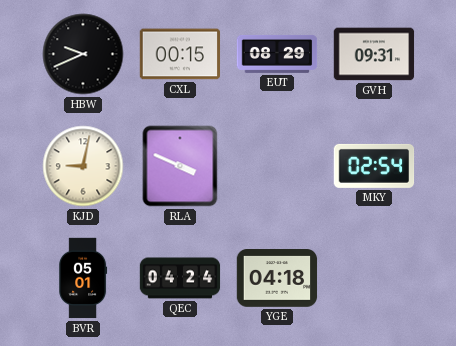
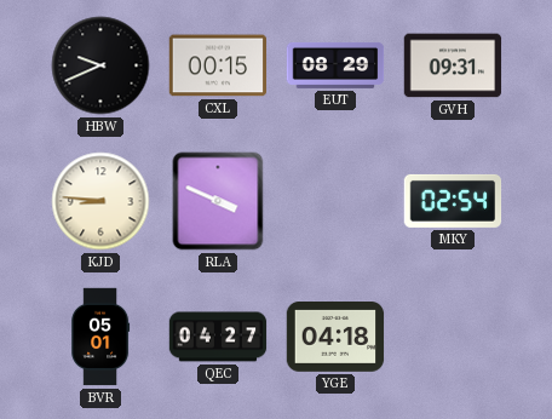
KJD: 9:02 -> 8:46
QEC: 04:24 -> 04:27
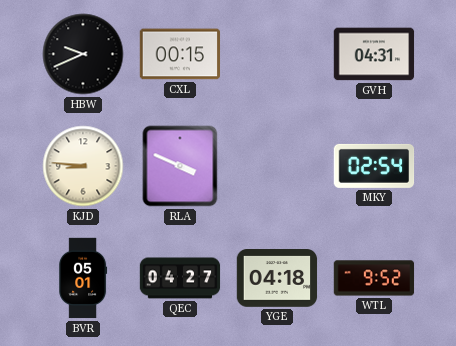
EUT: 08:29 -> none
GVH: 09:31 -> 04:31
WTL: none -> 9:52
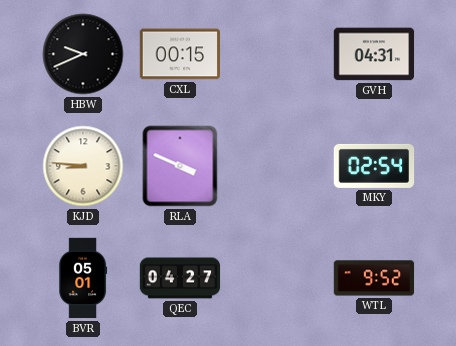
YGE: 04:18 -> none
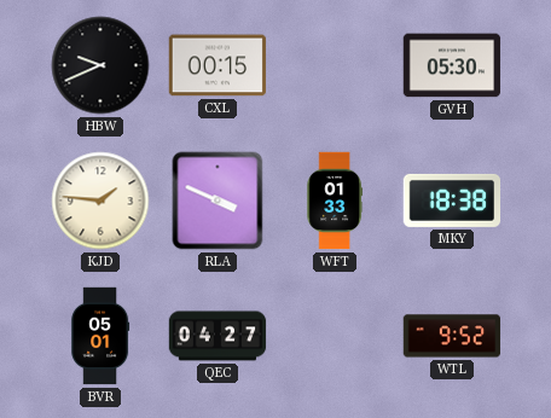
GVH: 04:31 -> 05:30
KJD: 8:46 -> 1:46
WFT: none -> 01:33
MKY: 02:54 -> 18:38
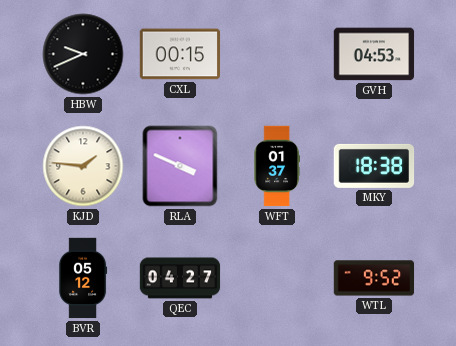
GVH: 05:30 -> 04:53
WFT: 01:33 -> 01:37
BVR: 05:01 -> 05:12
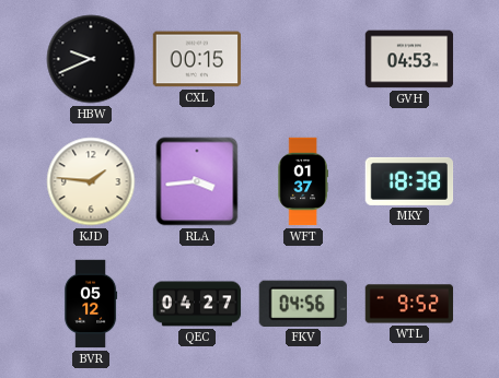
RLA: 3:49 -> 3:44
FKV: none -> 04:56
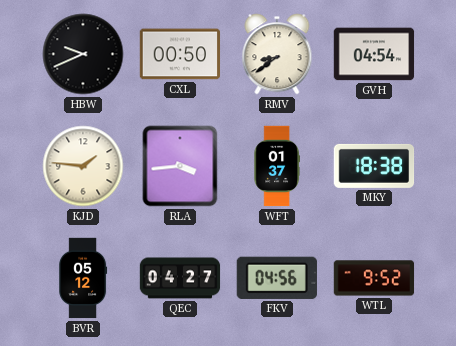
CXL: 00:15 -> 00:50
RMV: none -> 8:39
GVH: 04:53 -> 04:54
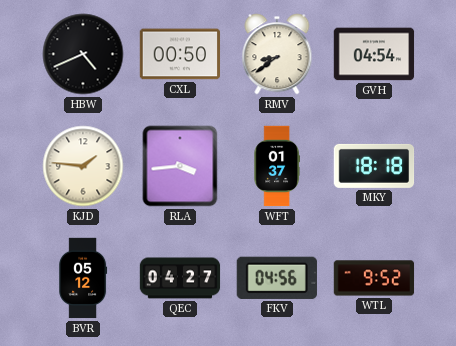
HBW: 9:41 -> 4:41
MKY: 18:38 -> 18:18
